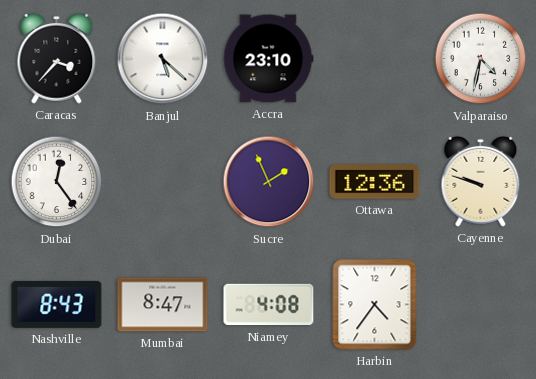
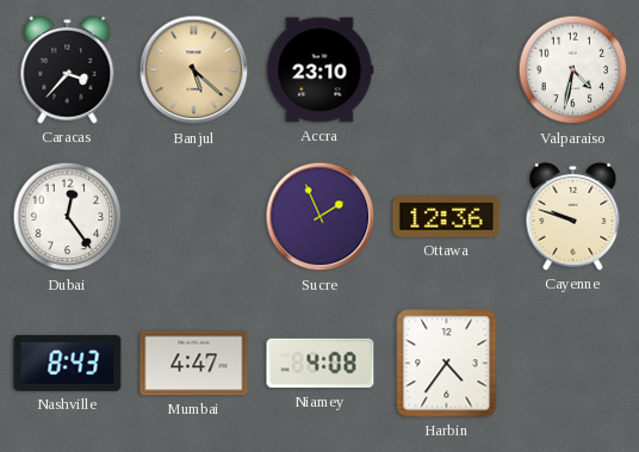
Banjul dial: white -> champagne
Mumbai: 8:47 -> 4:47
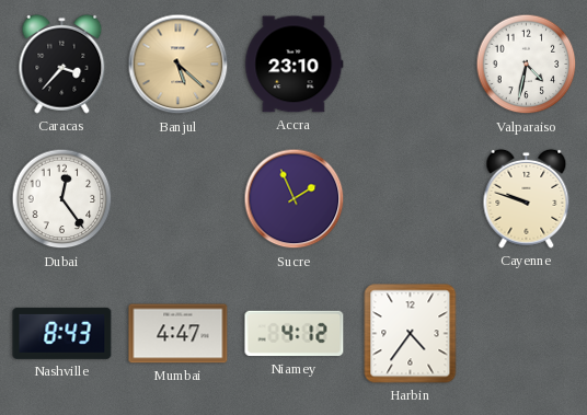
Ottawa: 12:36 -> none
Niamey: 4:08 -> 4:12
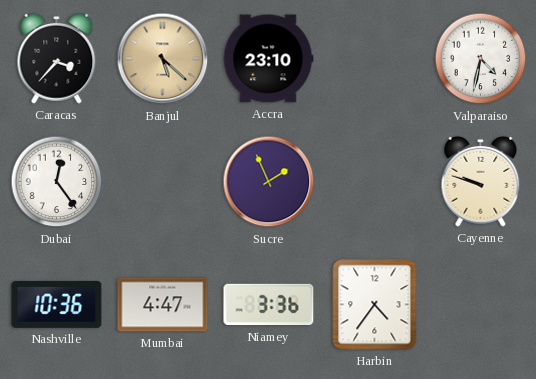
Nashville: 8:43 -> 10:36
Niamey: 4:12 -> 3:36
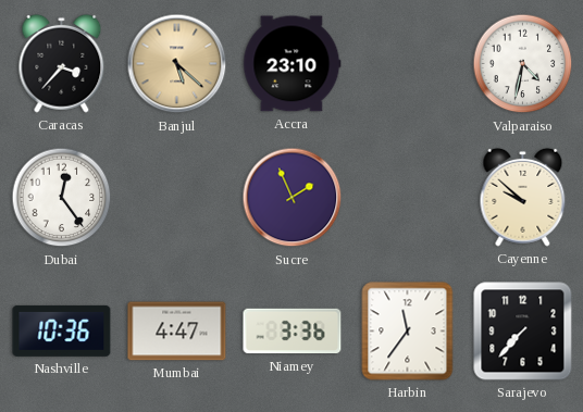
Cayenne: 9:48 -> 9:52
Harbin: 4:36 -> 11:36
Sarajevo: none -> 7:37
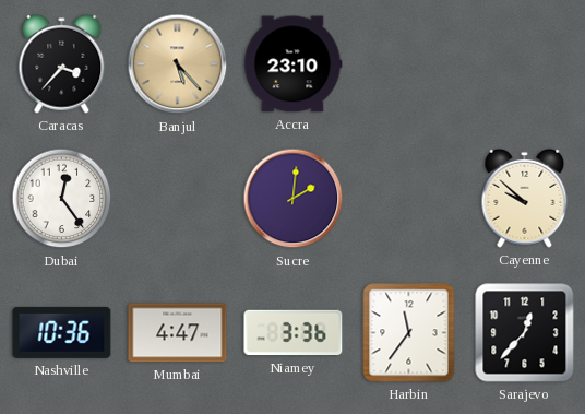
Banjul: 5:22 -> 5:23
Valparaiso: 4:32 -> none
Sucre: 1:56 -> 2:01
Sarajevo: 7:37 -> 12:37
